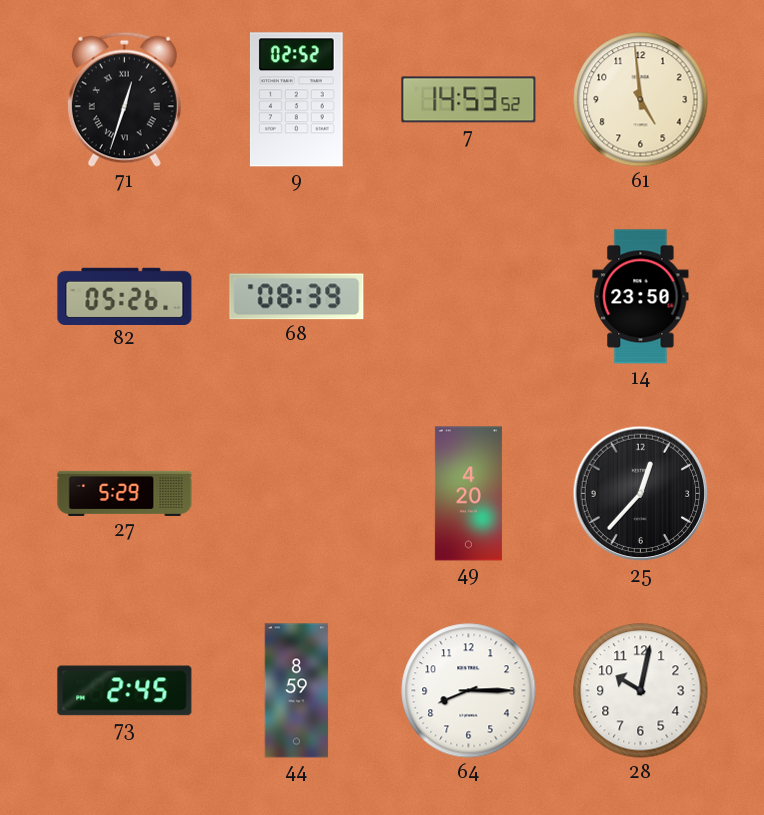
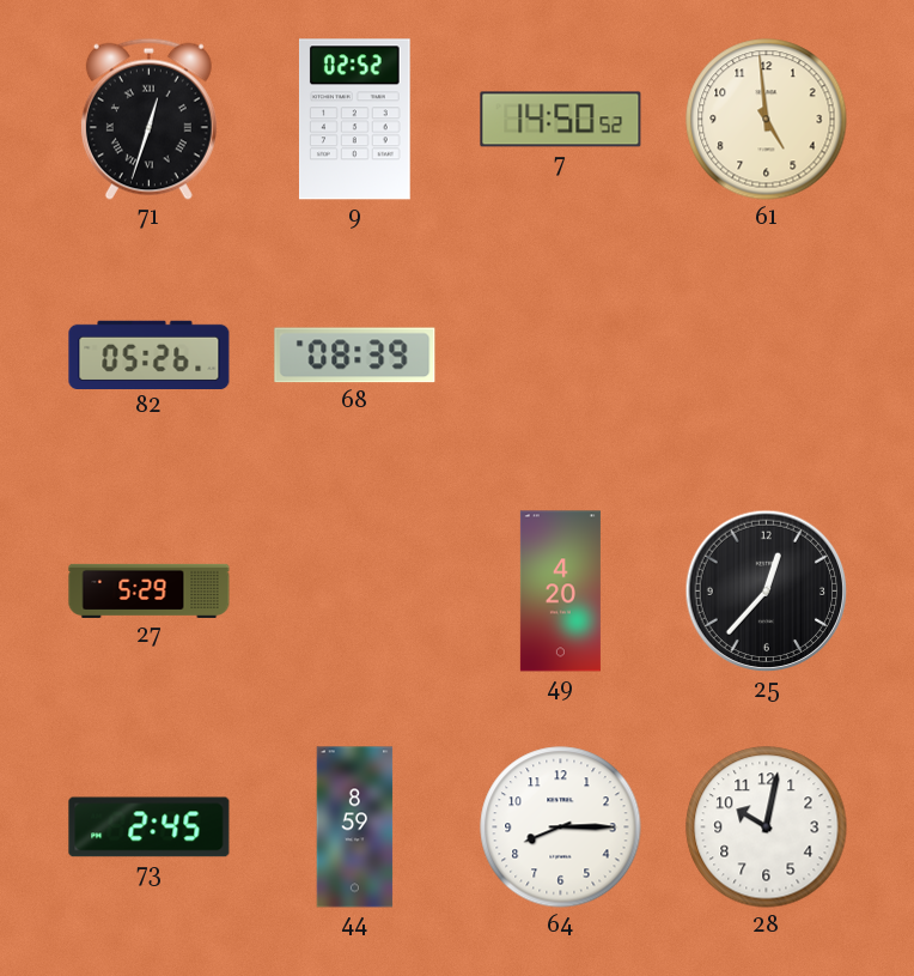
7: 14:53 -> 14:50
14: 23:50 -> none
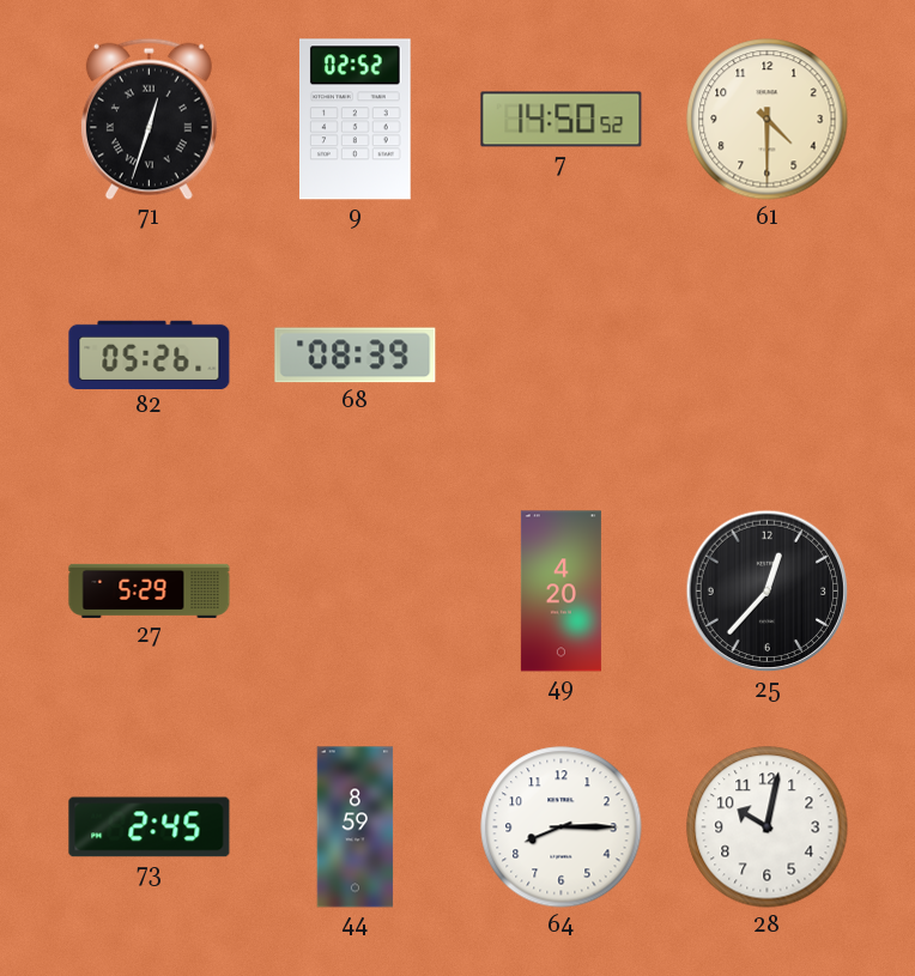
61: 4:59 -> 4:30
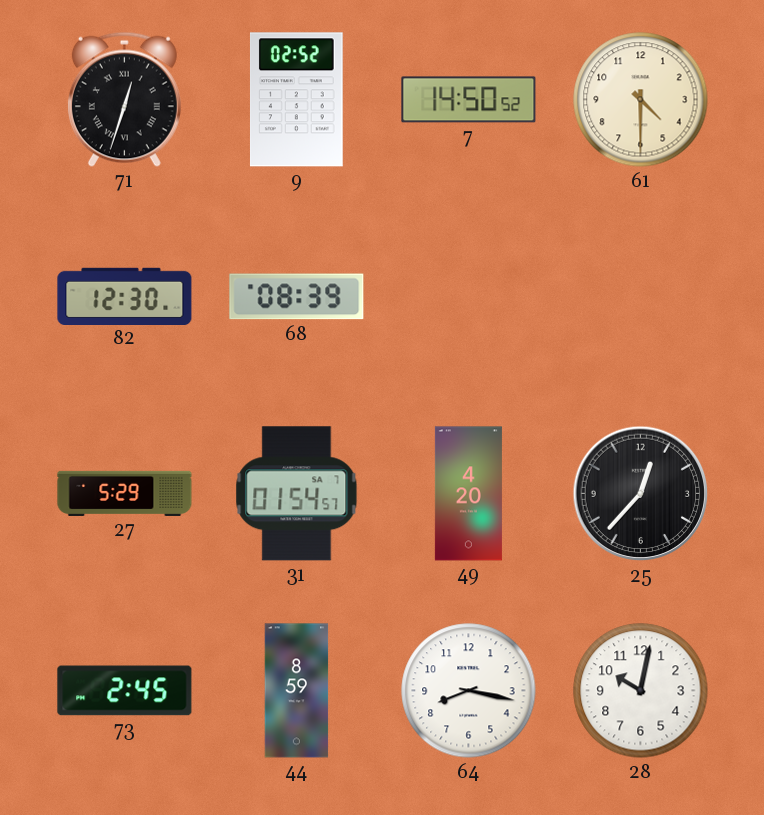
82: 05:26 -> 12:30
31: none -> 01:54
64: 8:15 -> 8:17
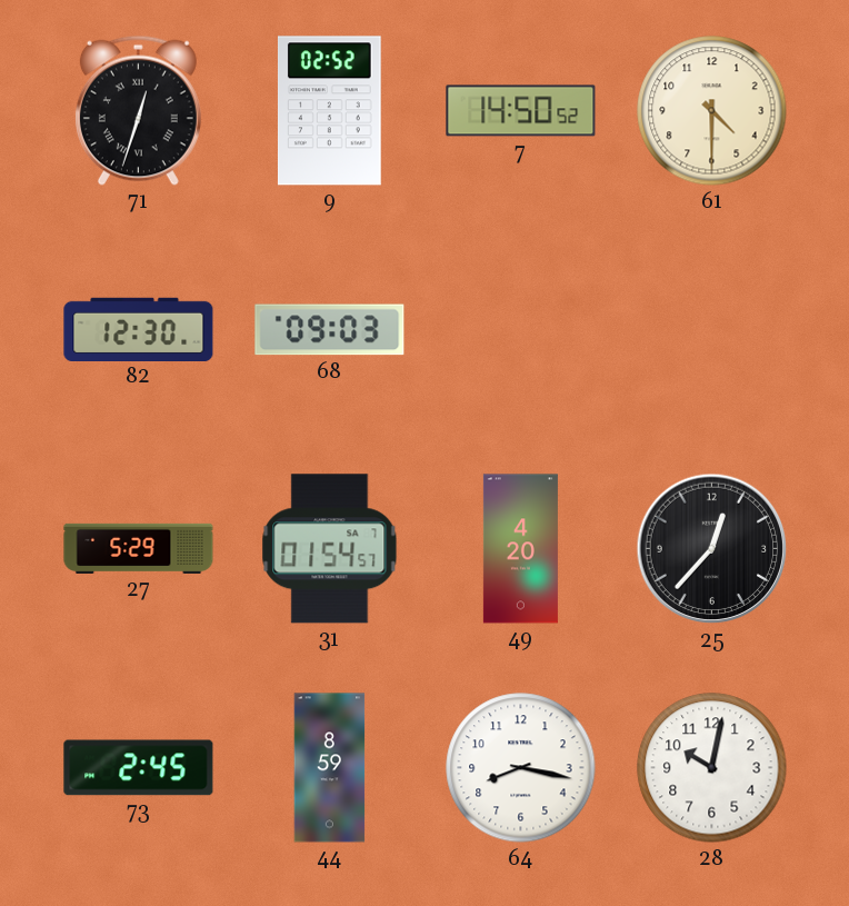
68: 08:39 -> 09:03
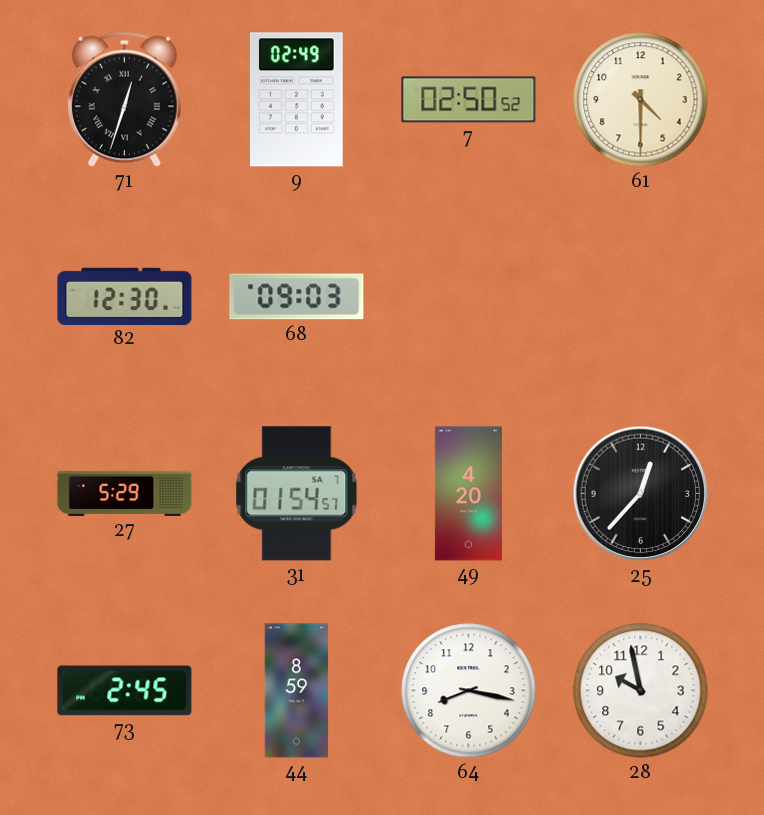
9: 02:52 -> 02:49
7: 14:50 -> 02:50
28: 10:02 -> 9:58
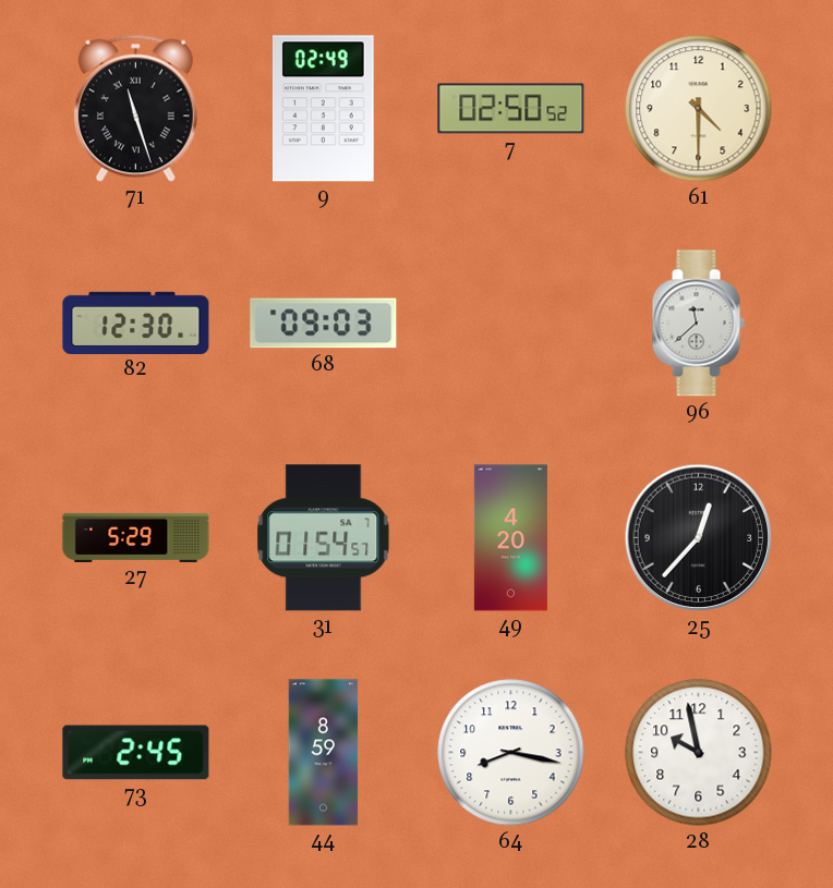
71: 12:33 -> 11:27
96: none -> 11:38
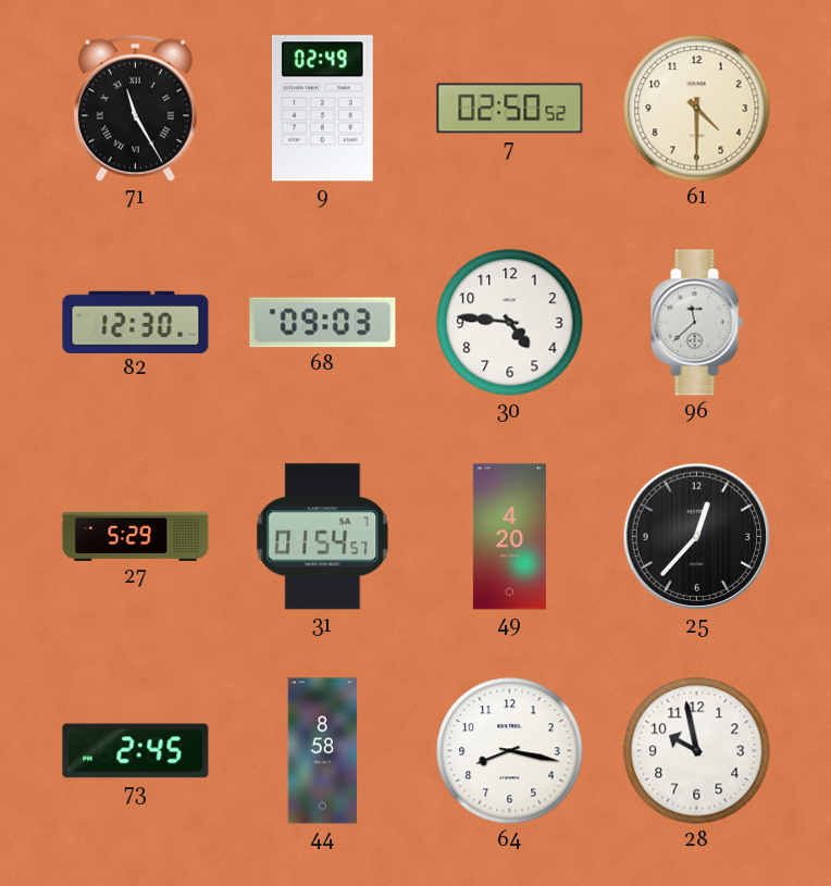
71: 11:27 -> 11:25
30: none -> 4:46
44: 8:59 -> 8:58
